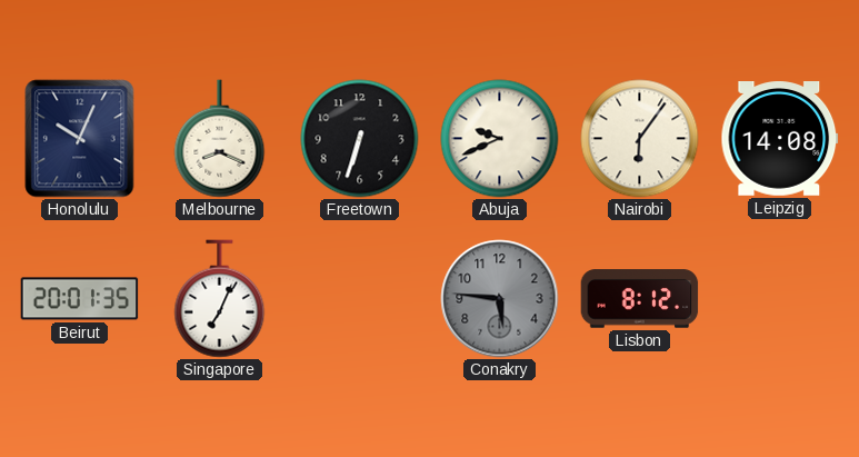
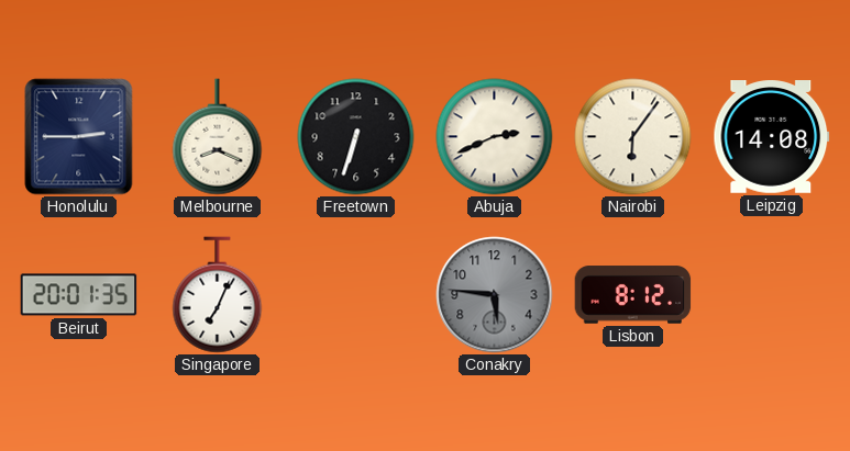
Honolulu: 10:04 -> 2:45
Abuja: 9:41 -> 2:41
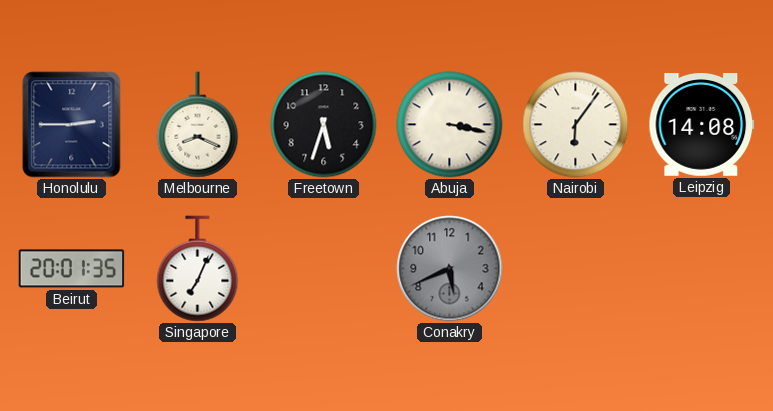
Freetown: 6:33 -> 5:33
Abuja: 2:41 -> 3:17
Conakry: 5:46 -> 5:41
Lisbon: 8:12 -> none
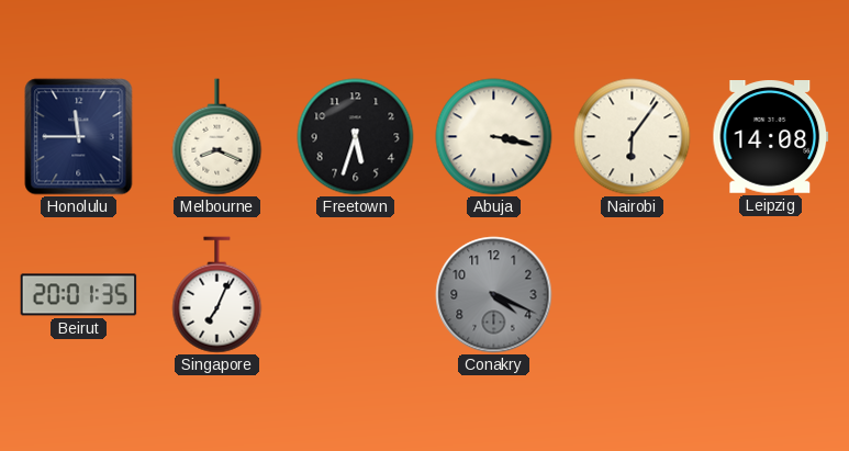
Honolulu: 2:45 -> 11:45
Conakry: 5:41 -> 4:19
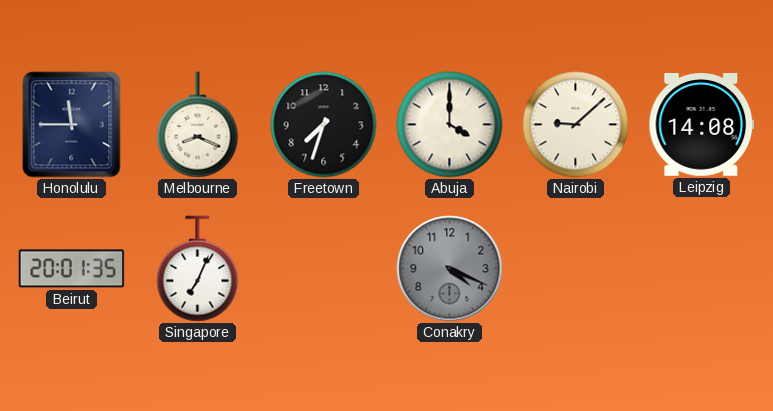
Freetown: 5:33 -> 7:33
Abuja: 3:17 -> 4:00
Nairobi: 6:06 -> 9:08
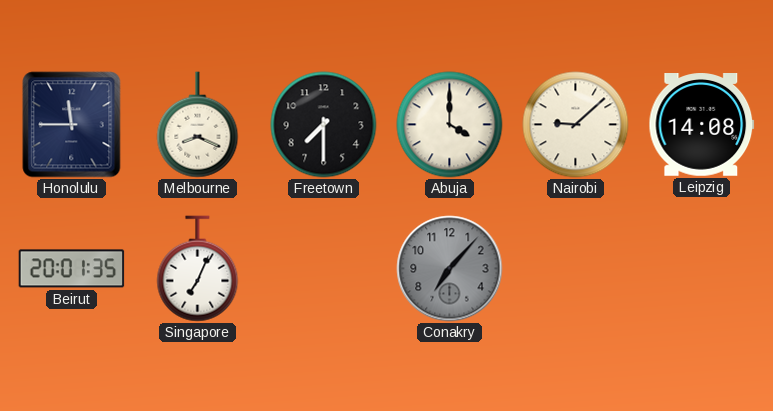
Freetown: 7:33 -> 7:30
Conakry: 4:19 -> 7:07
